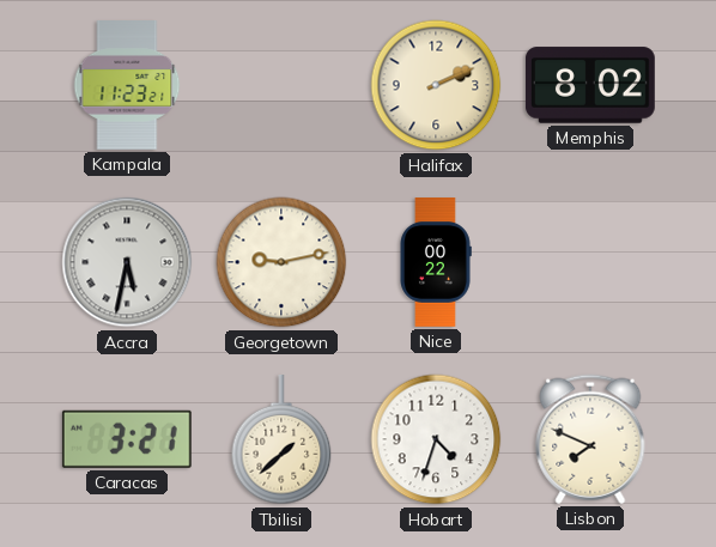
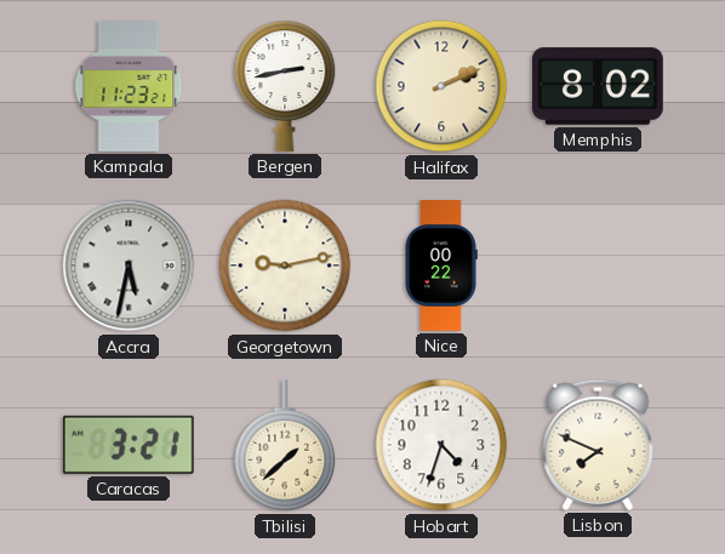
Bergen: none -> 2:43
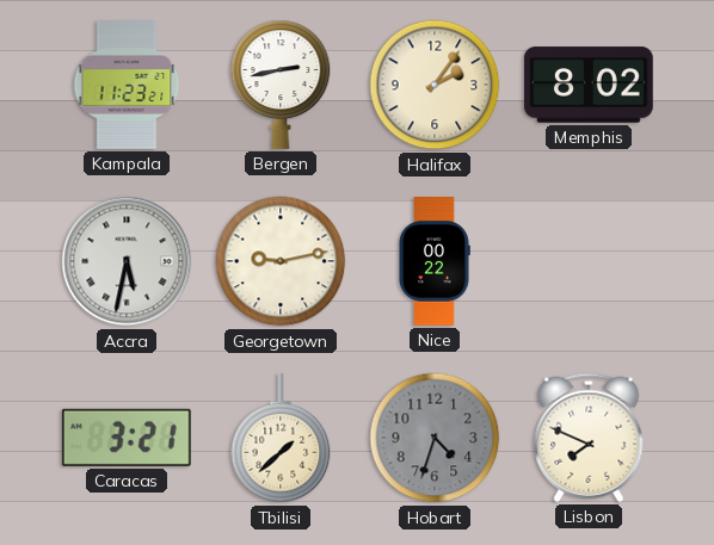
Halifax: 2:11 -> 2:06
Hobart dial: white -> grey
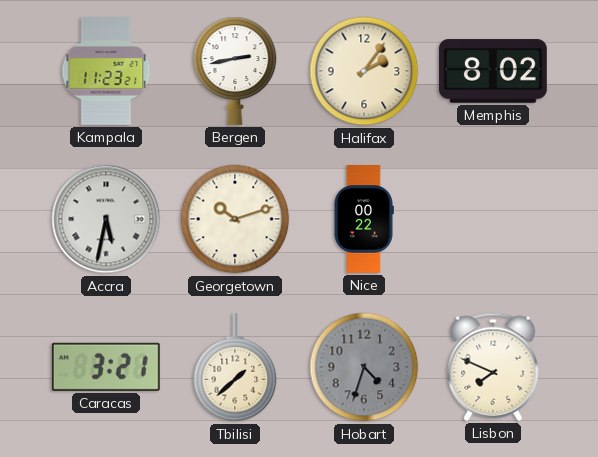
Georgetown: 9:13 -> 10:12
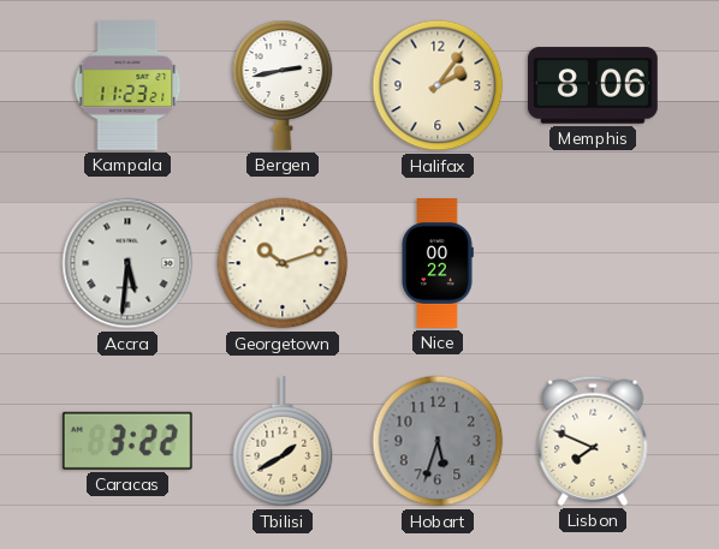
Memphis: 8:02 -> 8:06
Accra: 5:32 -> 5:31
Caracas: 3:21 -> 3:22
Tbilisi: 1:38 -> 1:40
Hobart: 4:33 -> 5:33
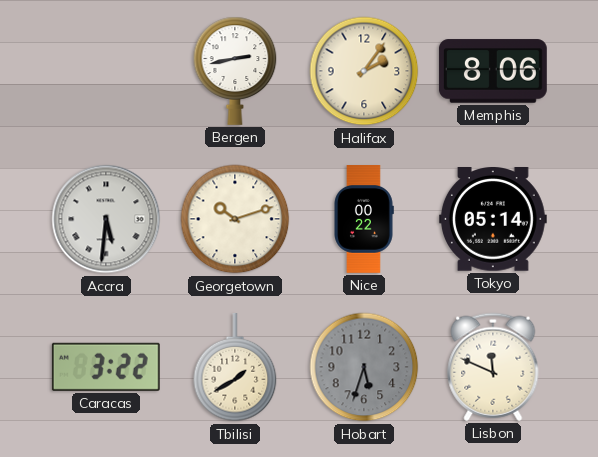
Kampala: 11:23 -> none
Tokyo: none -> 05:14
Lisbon: 7:49 -> 11:49
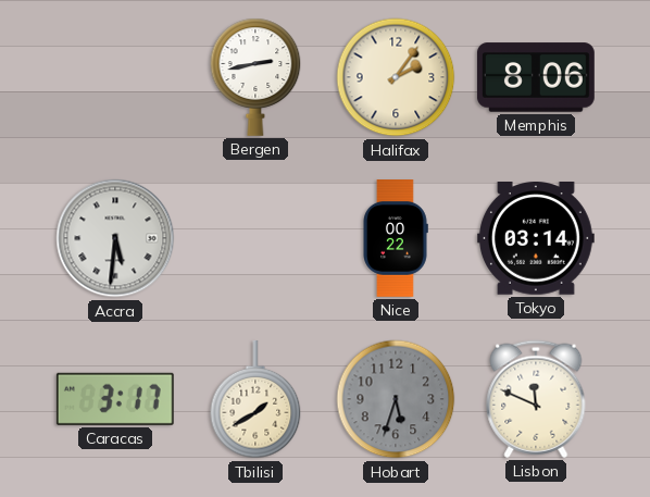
Georgetown: 10:12 -> none
Tokyo: 05:14 -> 03:14
Caracas: 3:22 -> 3:17
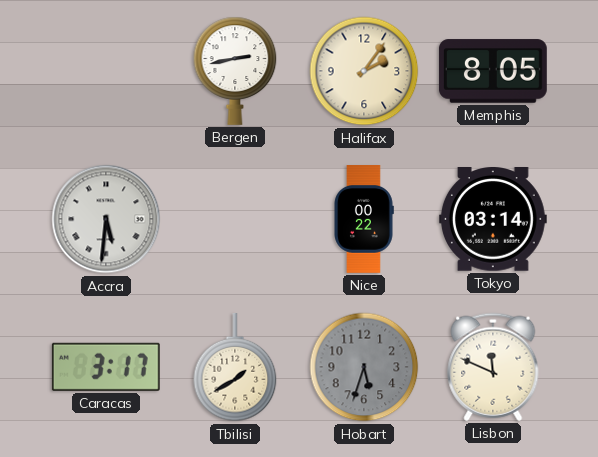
Memphis: 8:06 -> 8:05
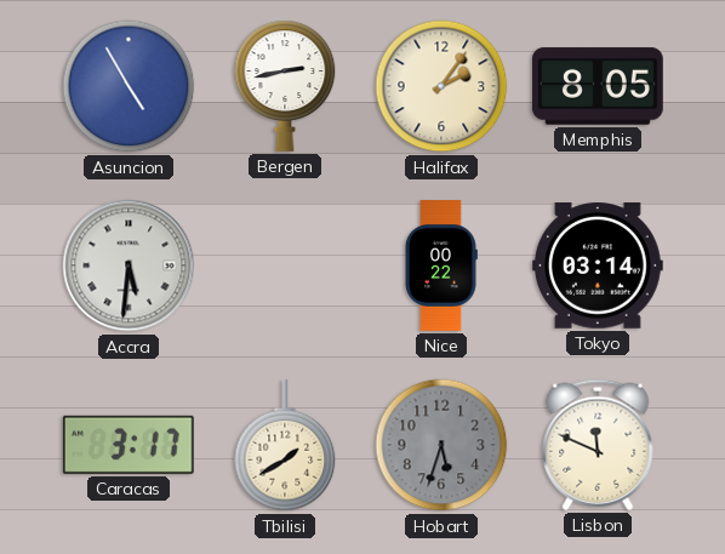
Asuncion: none -> 4:55
